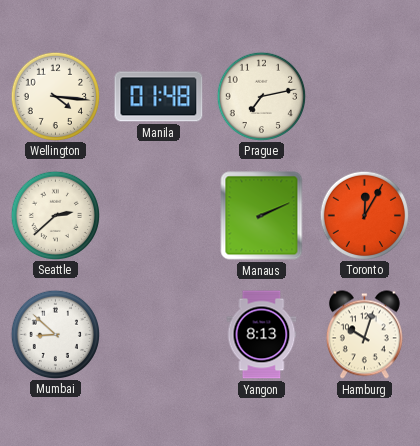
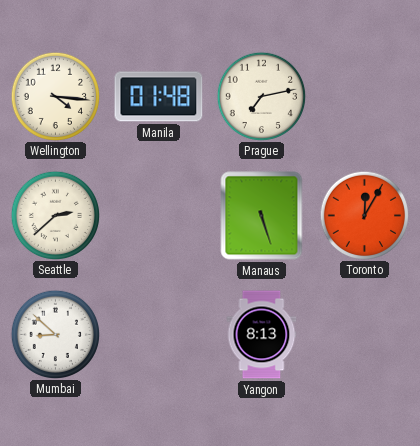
Manaus: 2:11 -> 5:27
Hamburg: 10:03 -> none
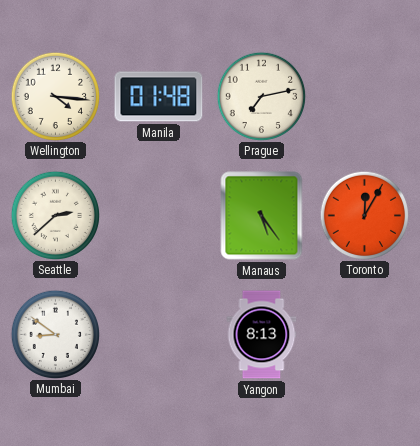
Manaus: 5:27 -> 5:24
Mumbai: 8:52 -> 8:51
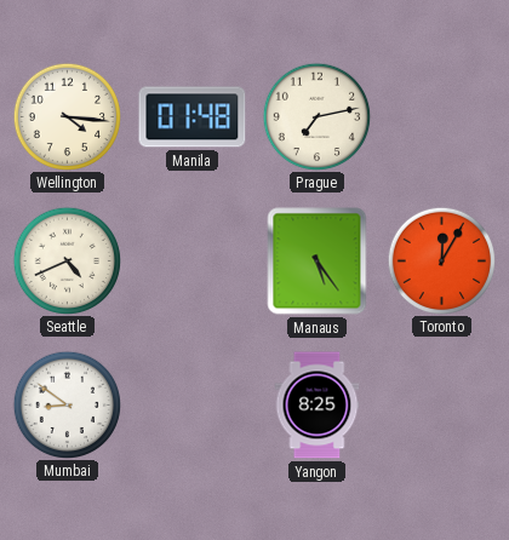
Seattle: 2:38 -> 4:41
Yangon: 8:13 -> 8:25
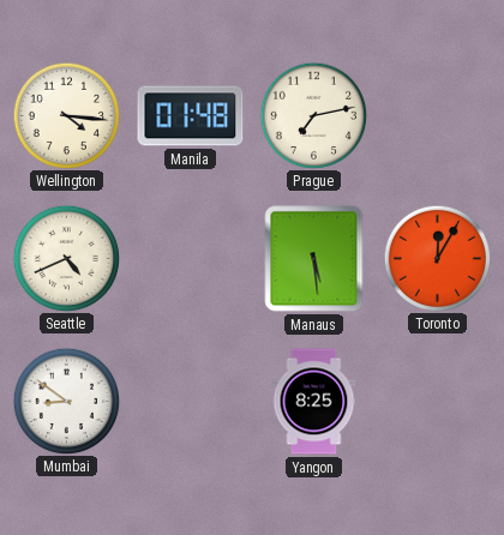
Manaus: 5:24 -> 5:29
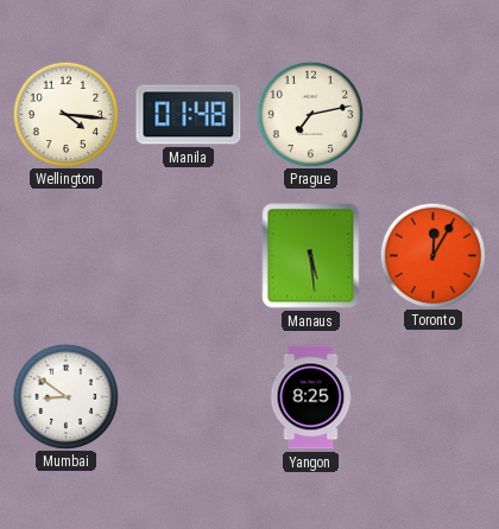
Seattle: 4:41 -> none
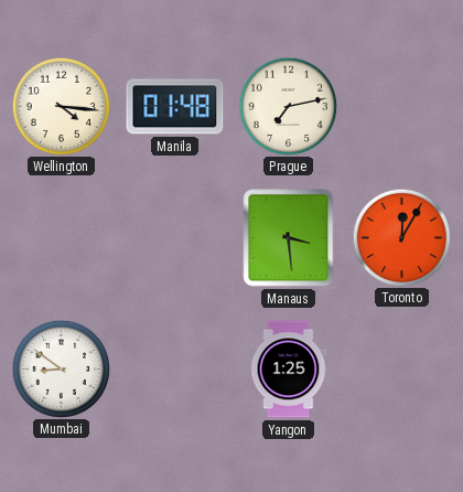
Manaus: 5:29 -> 3:29
Yangon: 8:25 -> 1:25
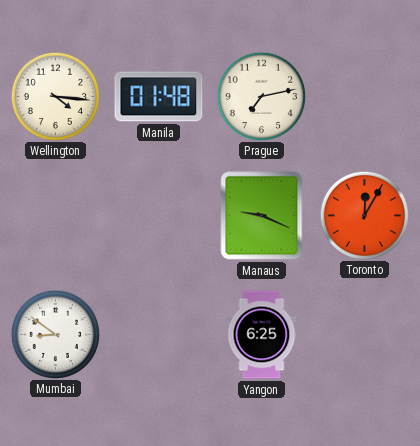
Manaus: 3:29 -> 9:19
Yangon: 1:25 -> 6:25
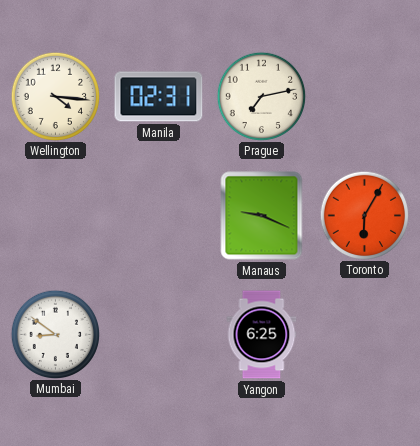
Manila: 01:48 -> 02:31
Toronto: 12:05 -> 6:05
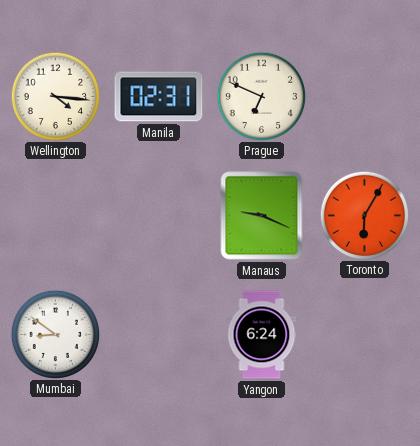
Prague: 7:13 -> 6:49
Yangon: 6:25 -> 6:24
